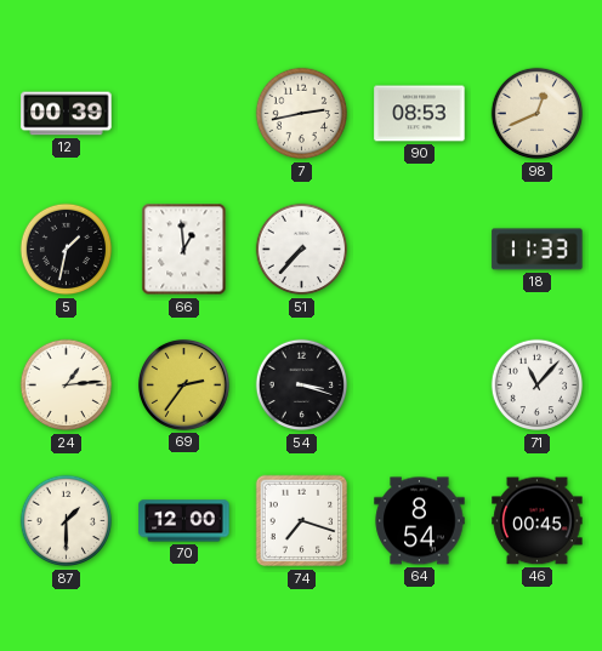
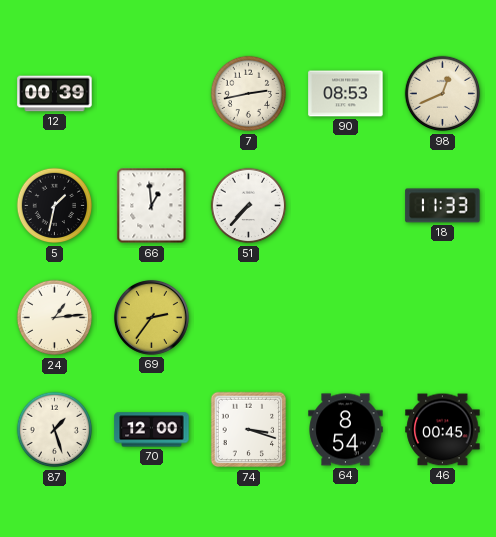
54: 3:18 -> none
71: 11:07 -> none
87: 1:30 -> 1:27
74: 7:18 -> 3:18
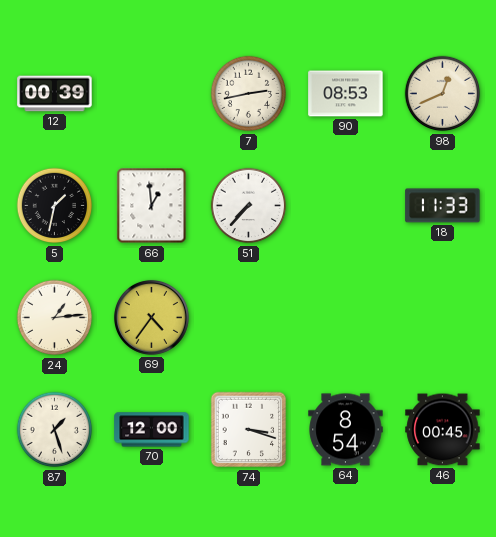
69: 2:36 -> 4:36
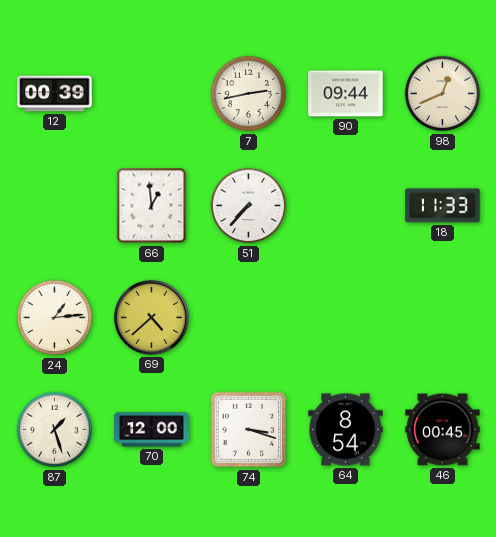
90: 08:53 -> 09:44
5: 1:32 -> none
69: 4:36 -> 4:38
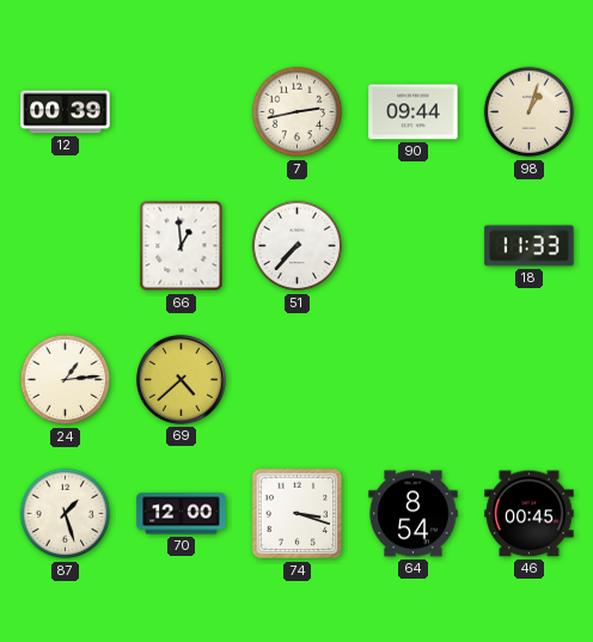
98: 12:41 -> 1:03
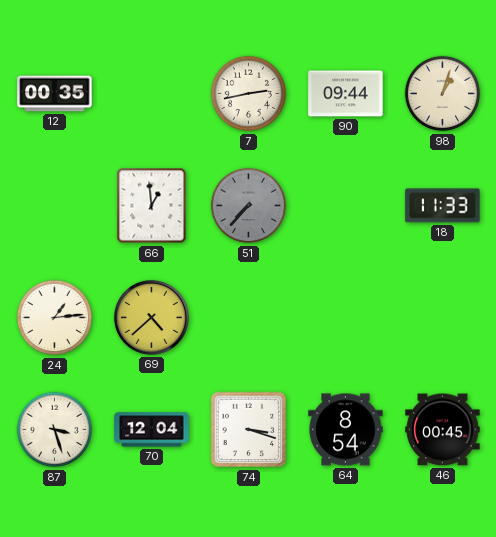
12: 00:39 -> 00:35
51 dial: white -> grey
87: 1:27 -> 3:27
70: 12:00 -> 12:04
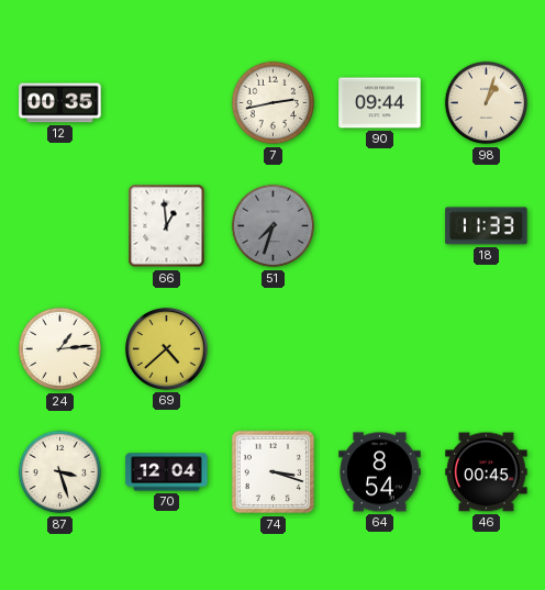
51: 7:37 -> 7:33
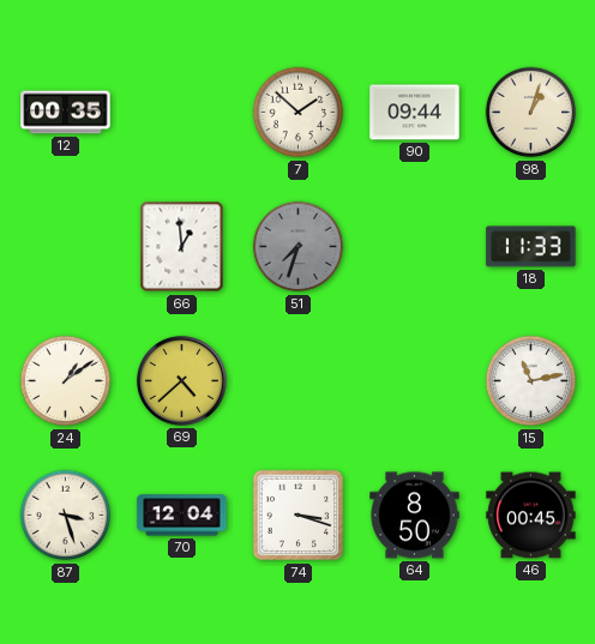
7: 2:43 -> 1:52
24: 1:14 -> 1:09
15: none -> 11:13
64: 8:54 -> 8:50
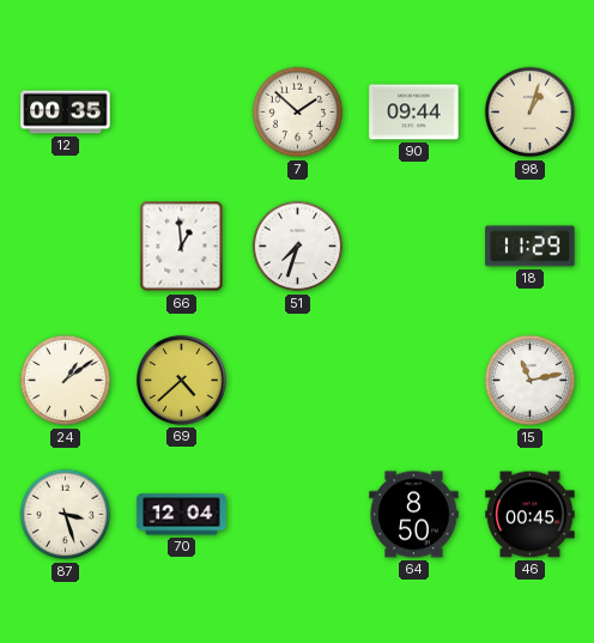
51 dial: grey -> white
18: 11:33 -> 11:29
74: 3:18 -> none
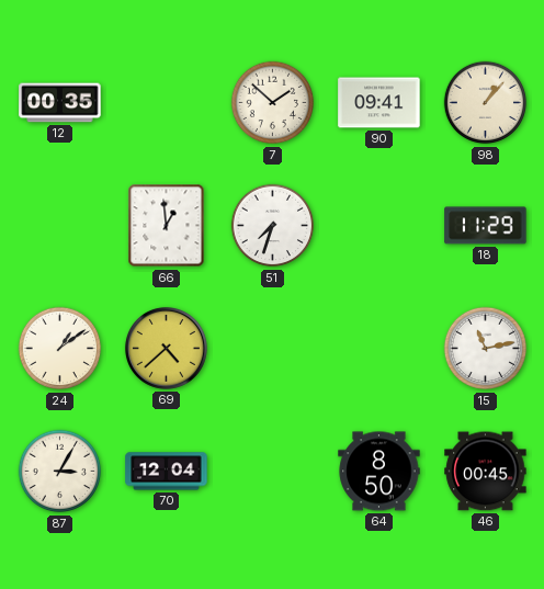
90: 09:44 -> 09:41
98: 1:03 -> 1:07
87: 3:27 -> 3:05
